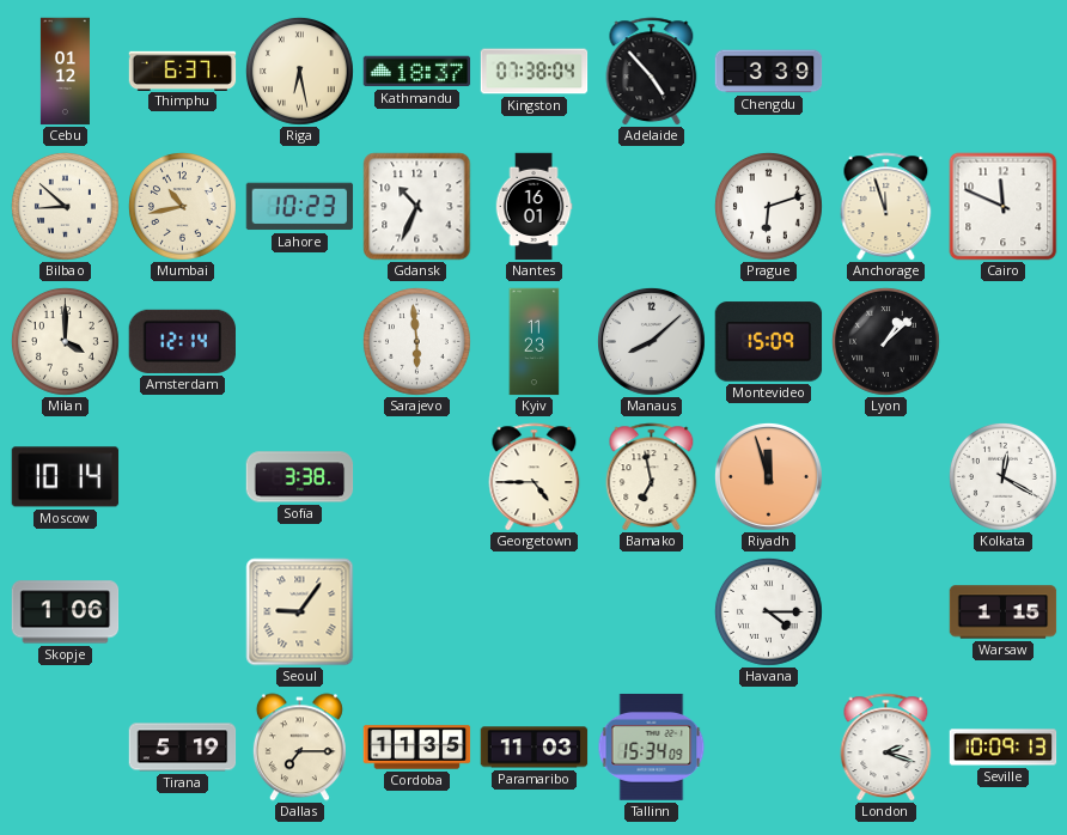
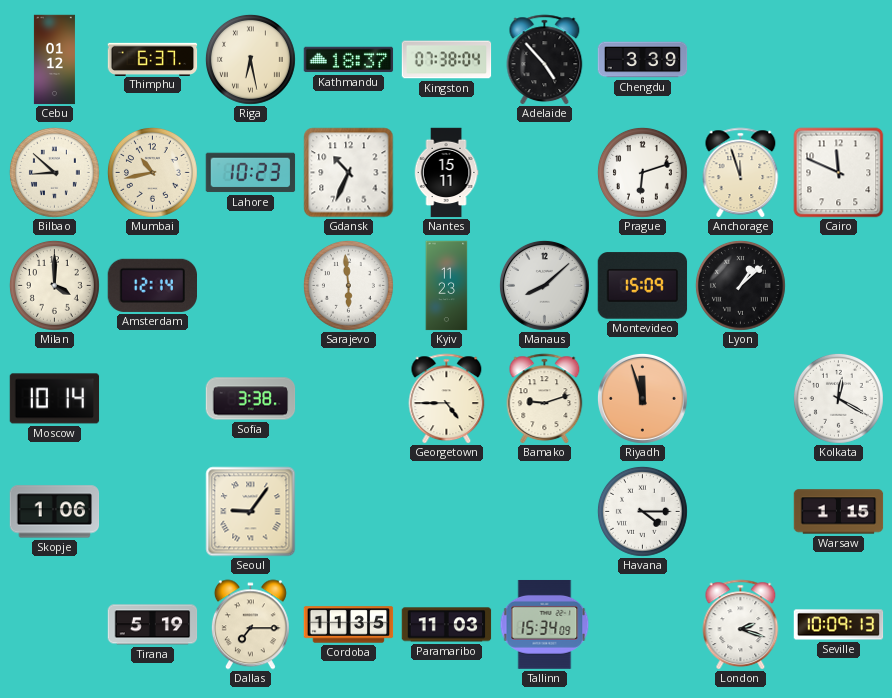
Nantes: 16:01 -> 15:11
Bamako: 6:58 -> 9:12
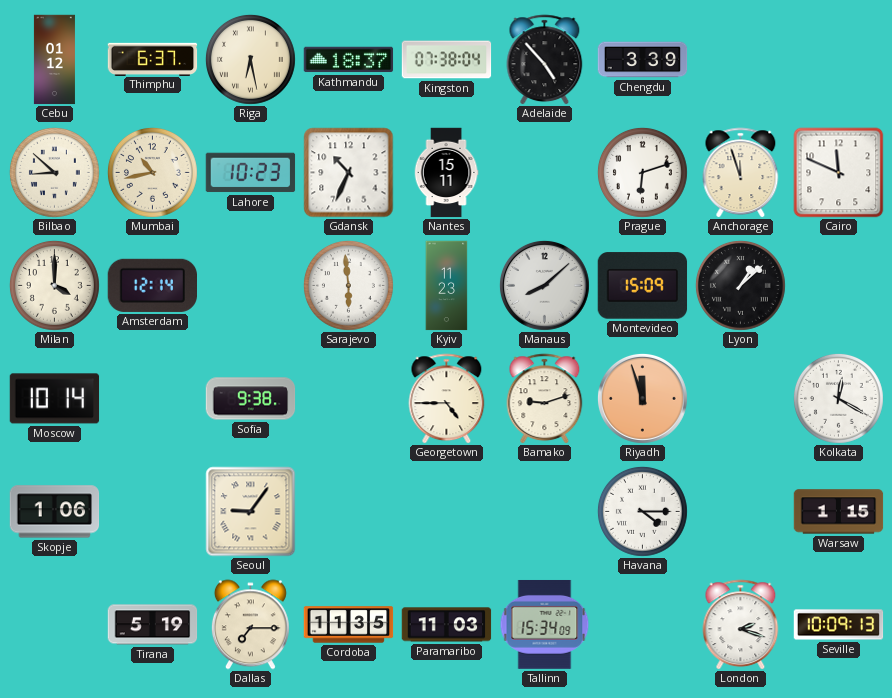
Sofia: 3:38 -> 9:38
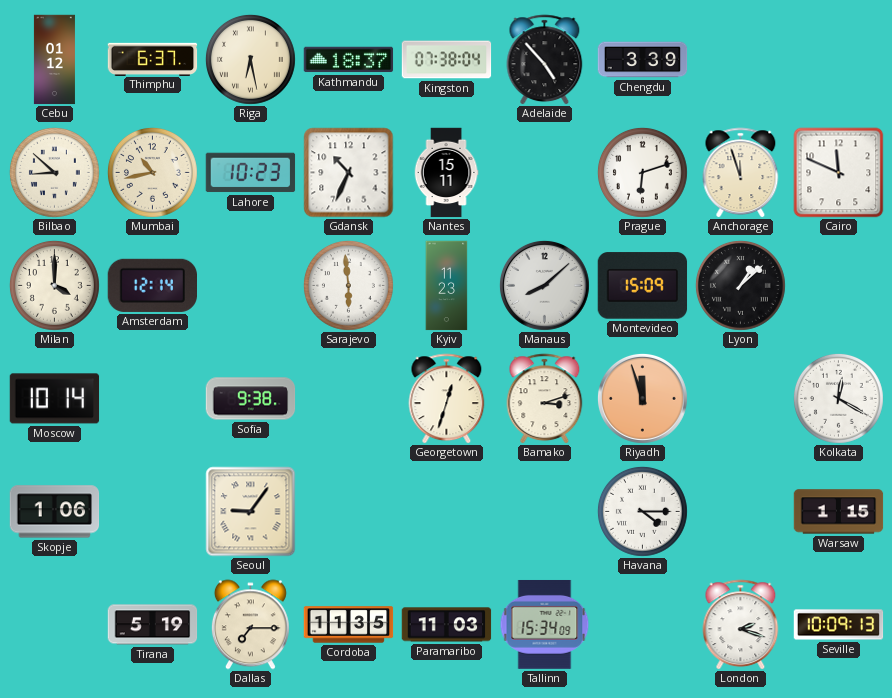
Georgetown: 4:45 -> 12:33
Bamako: 9:12 -> 3:12
